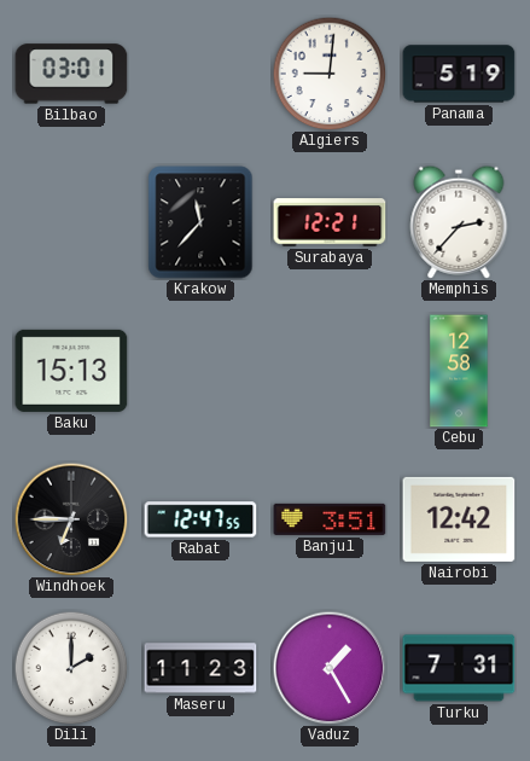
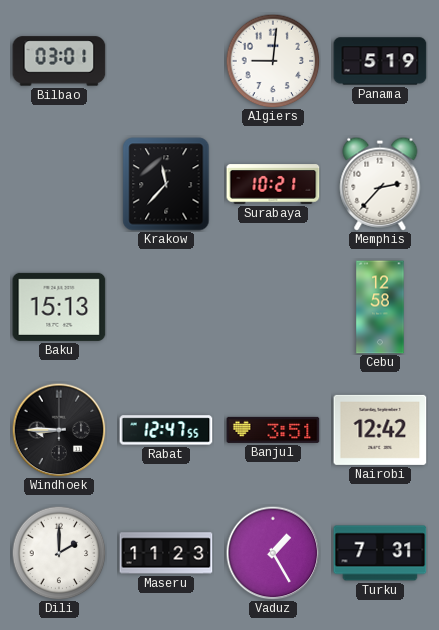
Surabaya: 12:21 -> 10:21
Windhoek: 6:45 -> 8:45
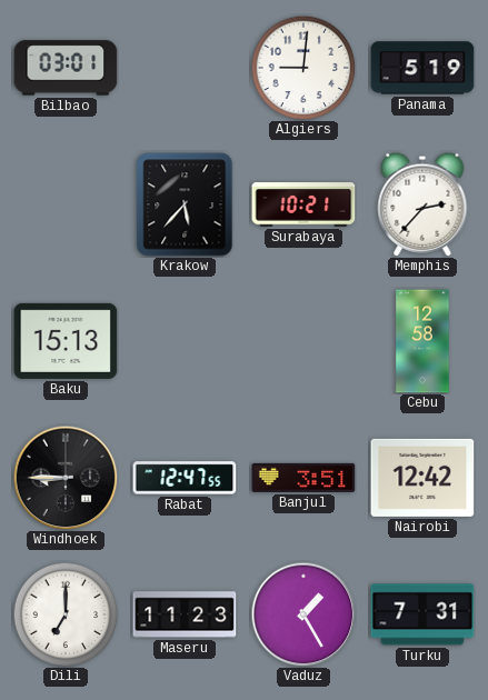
Krakow: 11:37 -> 5:37
Dili: 2:00 -> 7:00
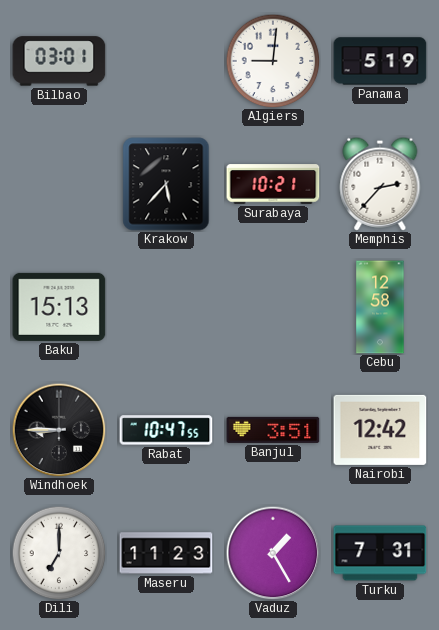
Rabat: 12:47 -> 10:47
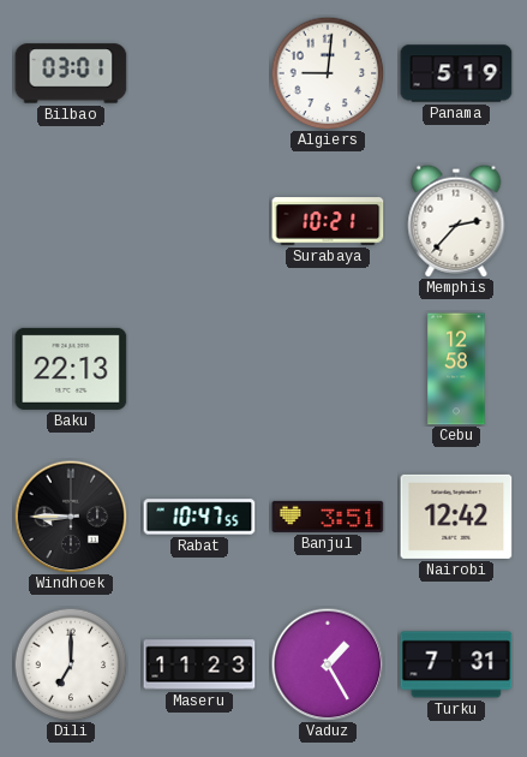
Krakow: 5:37 -> none
Baku: 15:13 -> 22:13
